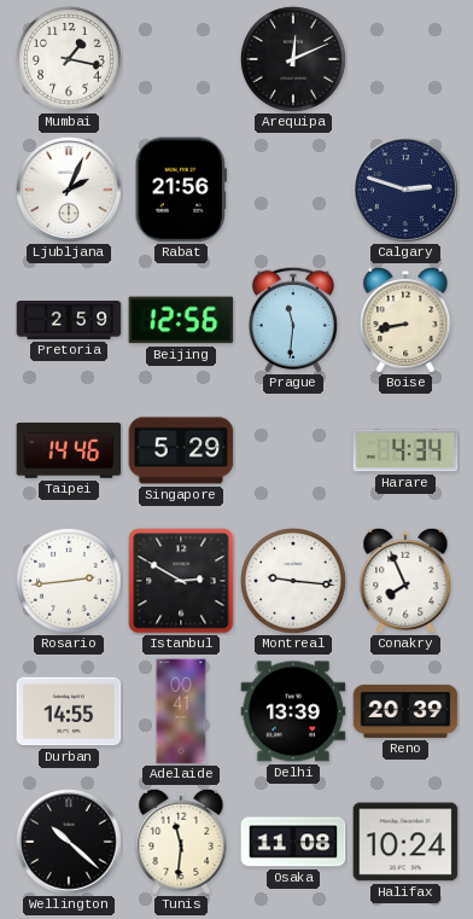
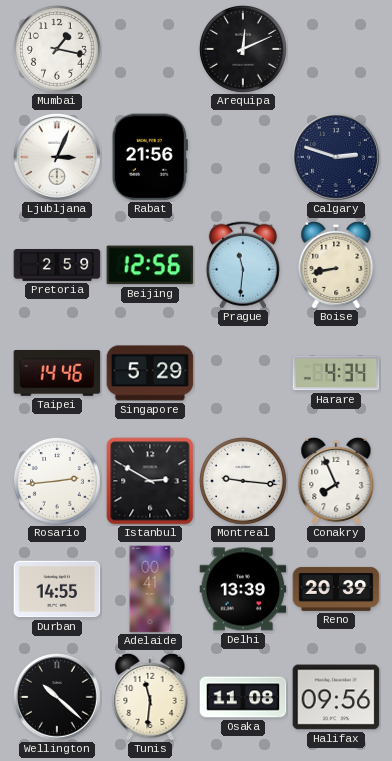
Ljubljana: 2:04 -> 3:04
Halifax: 10:24 -> 09:56
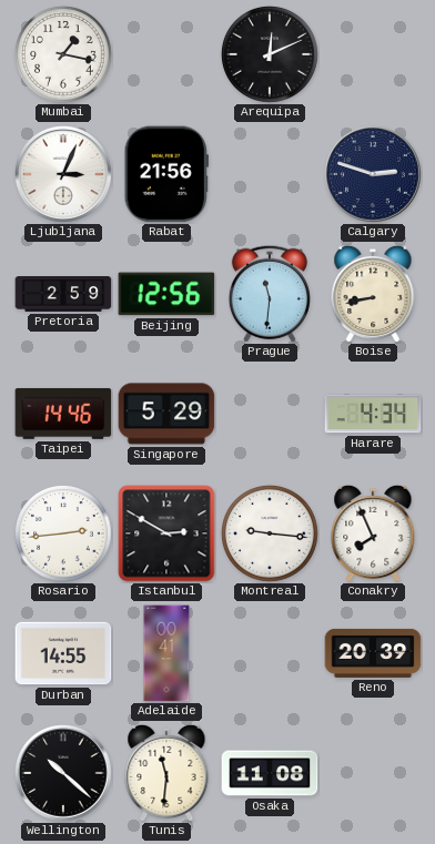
Delhi: 13:39 -> none
Halifax: 09:56 -> none
